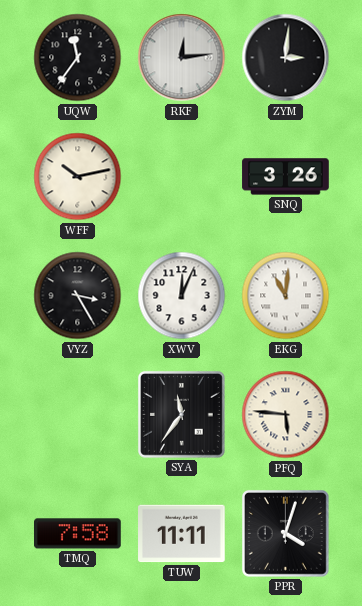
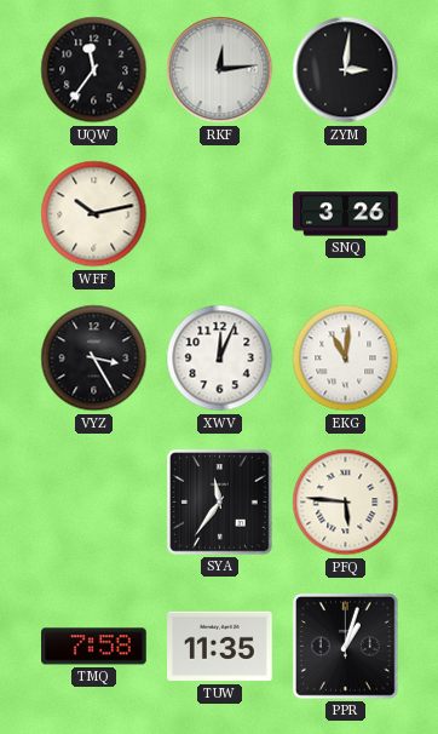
TUW: 11:11 -> 11:35
PPR: 4:03 -> 1:03
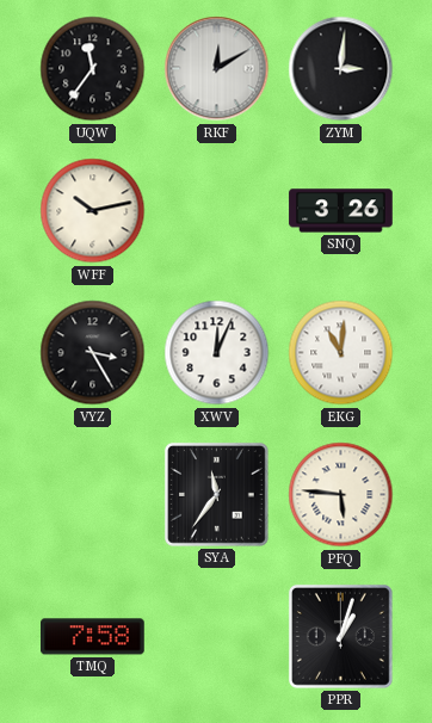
RKF: 12:14 -> 12:10
TUW: 11:35 -> none
